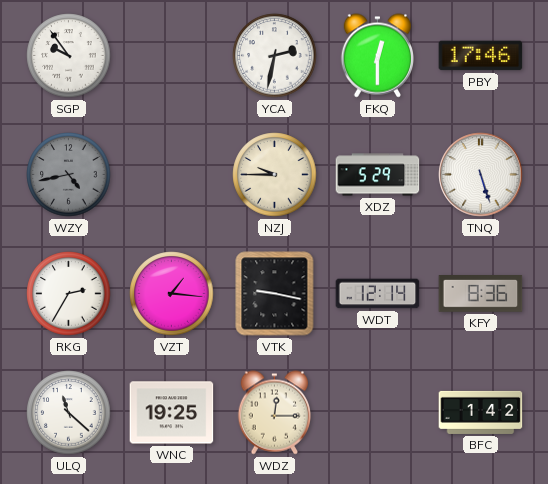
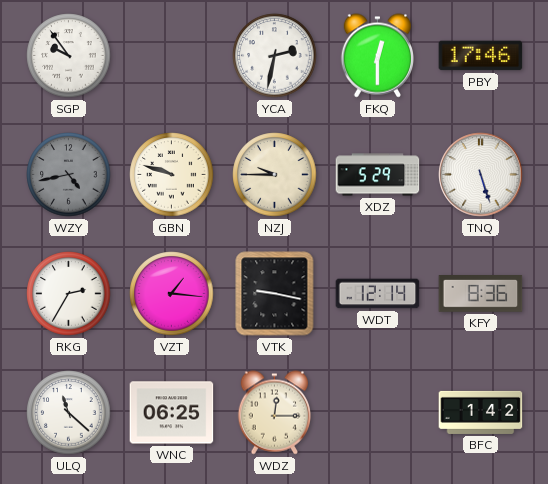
GBN: none -> 9:48
WNC: 19:25 -> 06:25
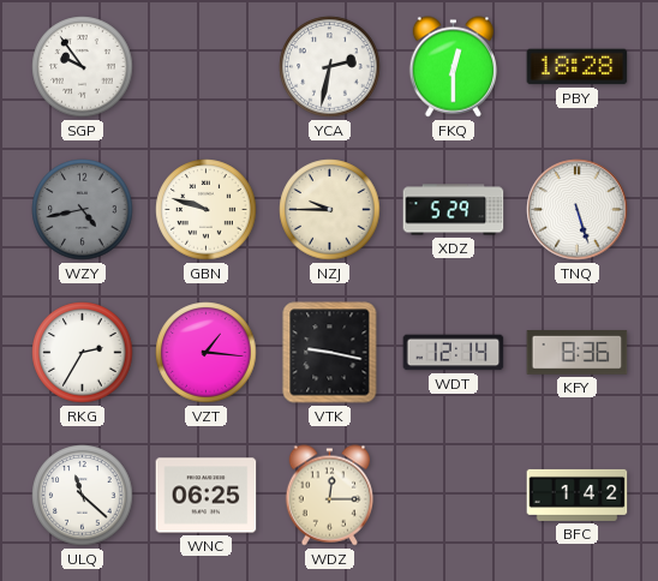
PBY: 17:46 -> 18:28
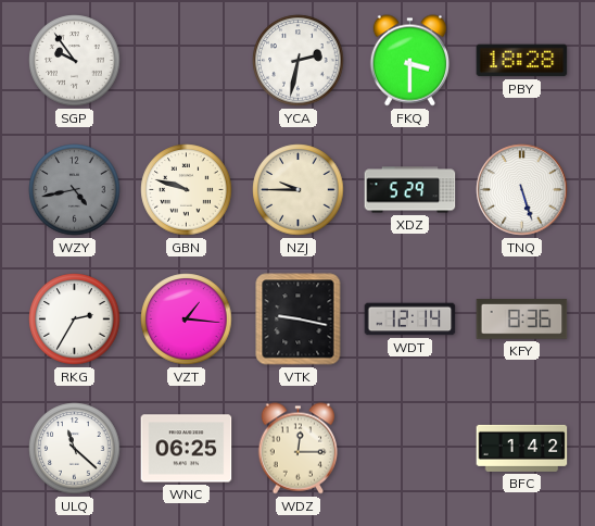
FKQ: 12:30 -> 3:30
